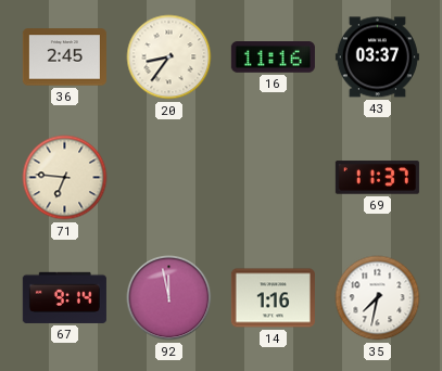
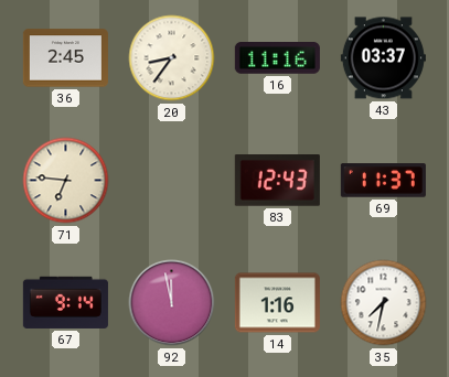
83: none -> 12:43
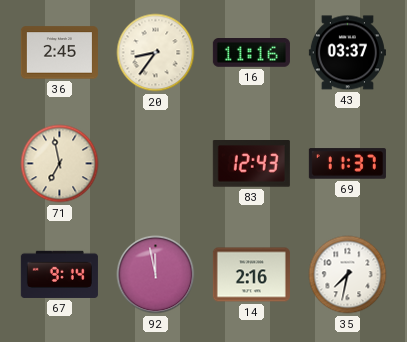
71: 6:46 -> 6:58
14: 1:16 -> 2:16
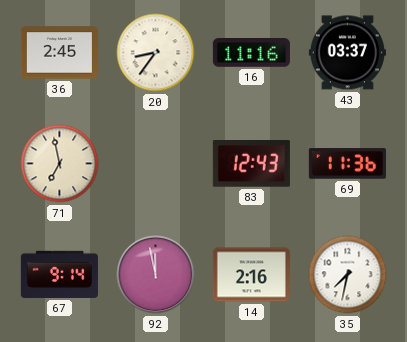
69: 11:37 -> 11:36
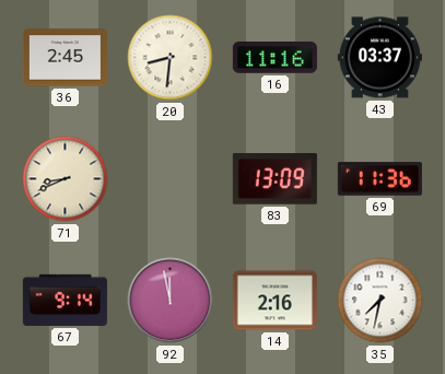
20: 8:36 -> 8:31
71: 6:58 -> 8:41
83: 12:43 -> 13:09
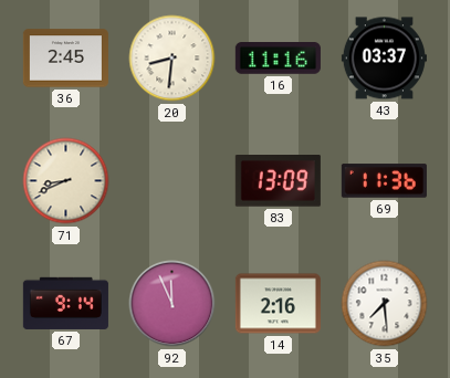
92: 11:58 -> 11:56
35: 7:32 -> 7:29
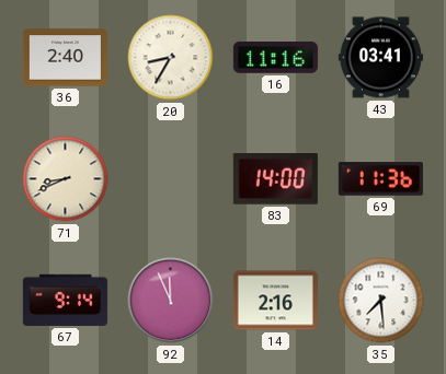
36: 2:45 -> 2:40
20: 8:31 -> 8:35
43: 03:37 -> 03:41
83: 13:09 -> 14:00
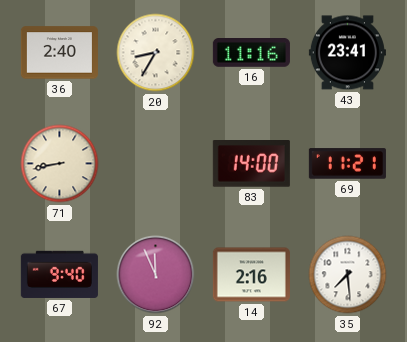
43: 03:41 -> 23:41
71: 8:41 -> 8:43
69: 11:36 -> 11:21
67: 9:14 -> 9:40
